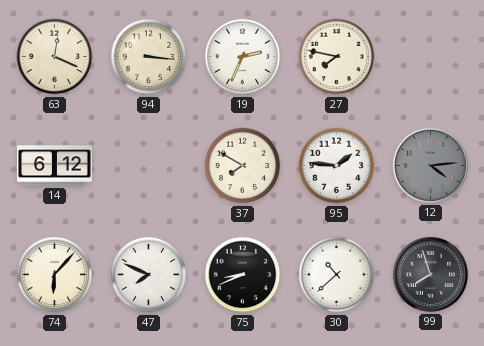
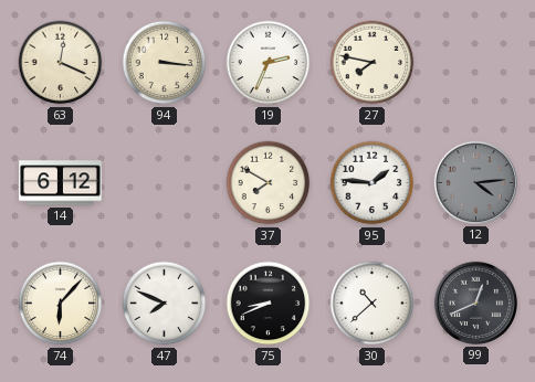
99: 7:57 -> 12:41
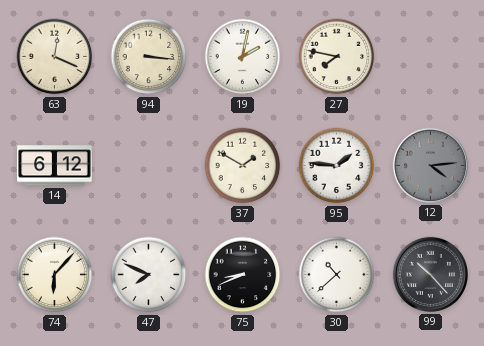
19: 2:34 -> 2:02
37: 7:50 -> 1:50
99: 12:41 -> 10:23
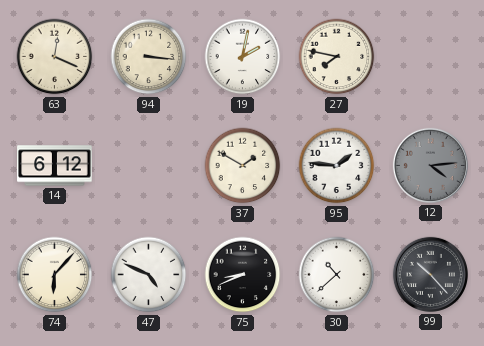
47: 7:49 -> 4:49
